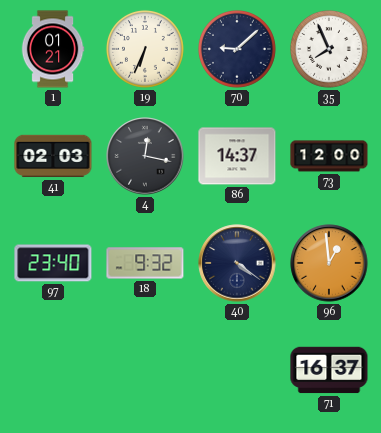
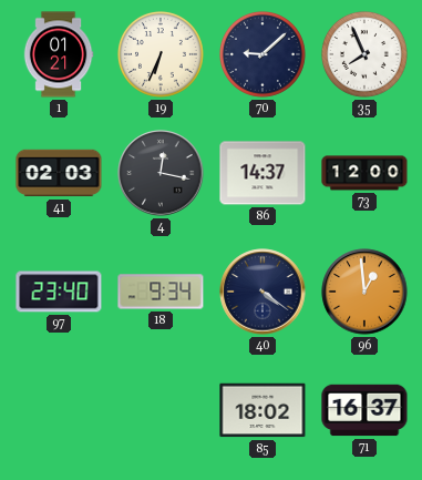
18: 9:32 -> 9:34
85: none -> 18:02
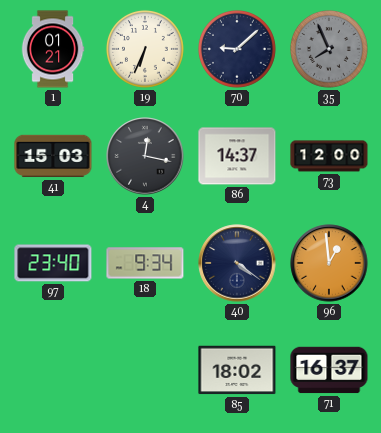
35 dial: white -> grey
41: 02:03 -> 15:03
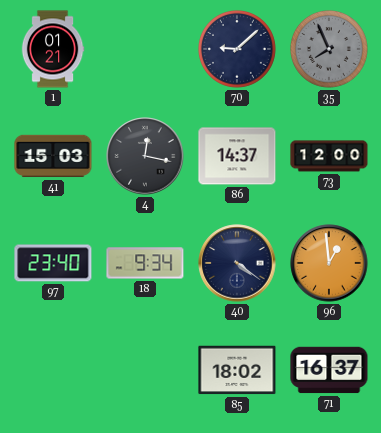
19: 6:34 -> none
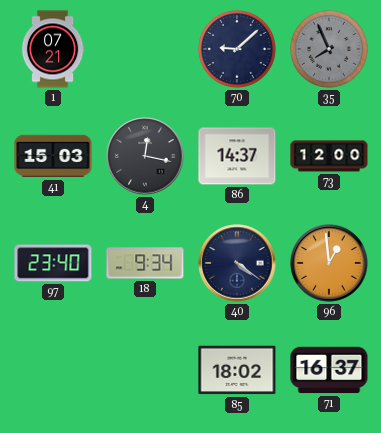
1: 01:21 -> 07:21
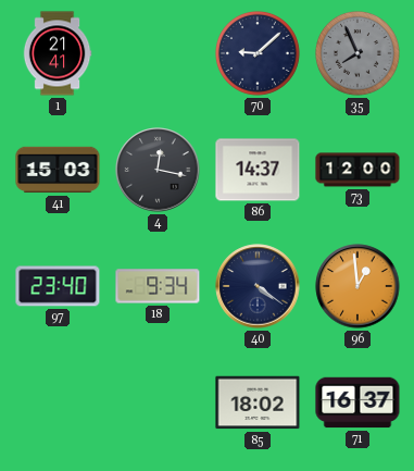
1: 07:21 -> 21:41
